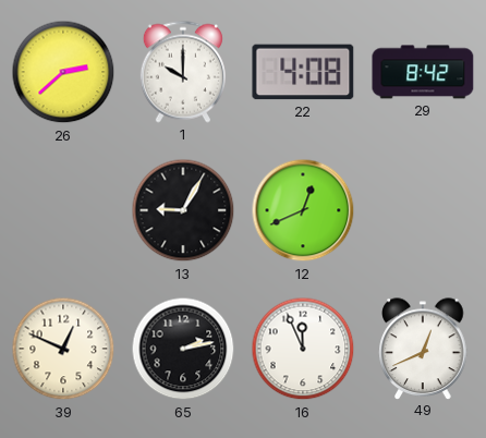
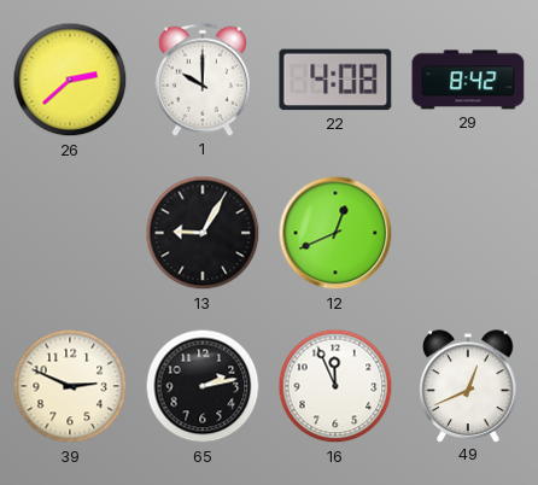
39: 12:49 -> 2:49
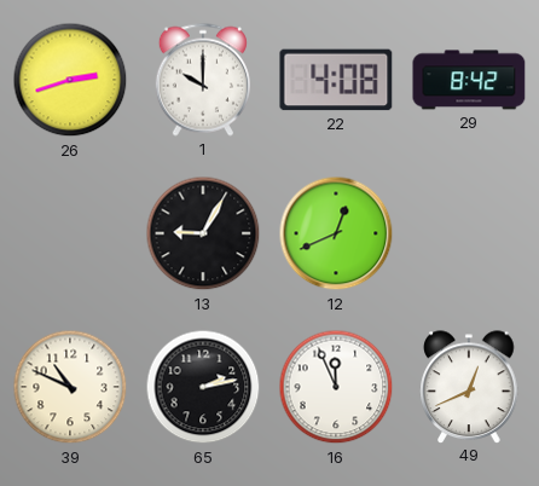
26: 2:38 -> 2:42
39: 2:49 -> 10:49
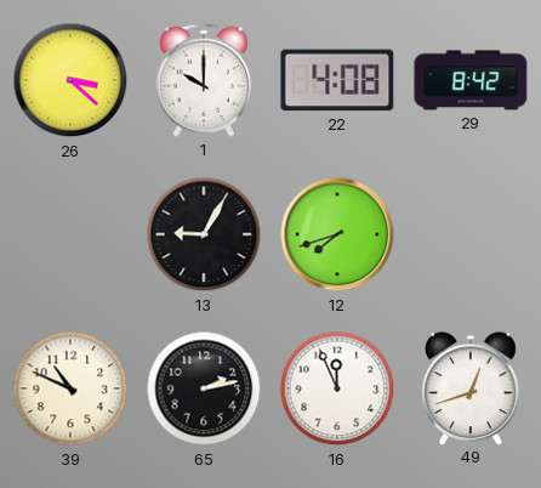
26: 2:42 -> 3:22
12: 12:41 -> 7:42
49: 12:41 -> 12:42
